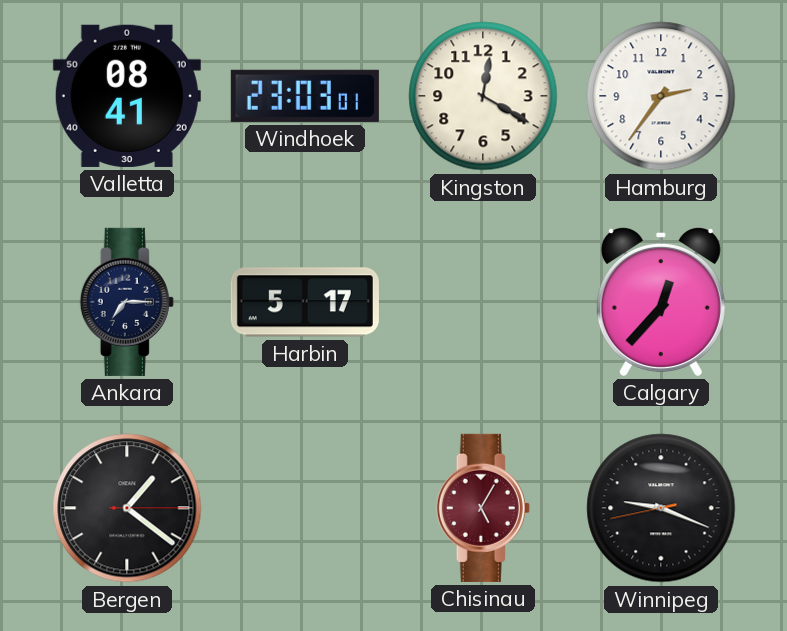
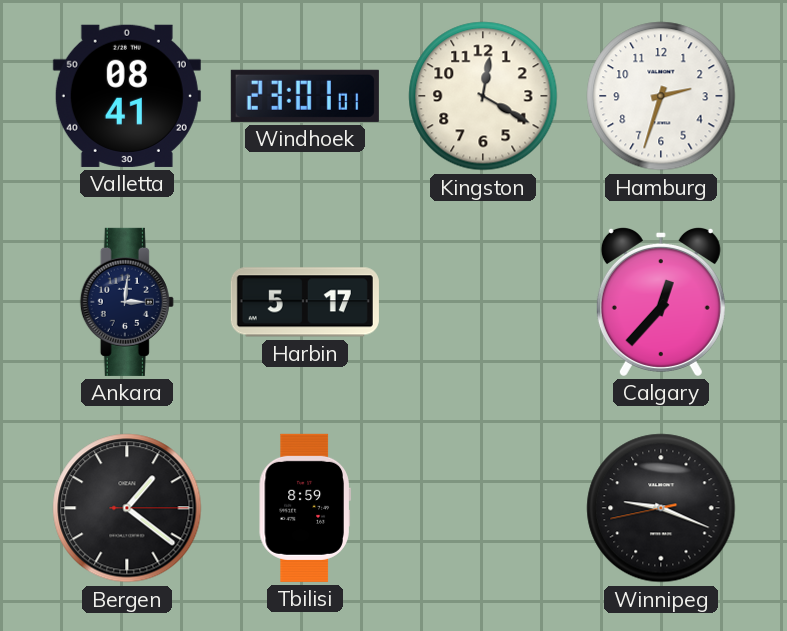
Windhoek: 23:03 -> 23:01
Hamburg: 2:36 -> 2:33
Ankara: 7:15 -> 3:01
Tbilisi: none -> 8:59
Chisinau: 5:05 -> none
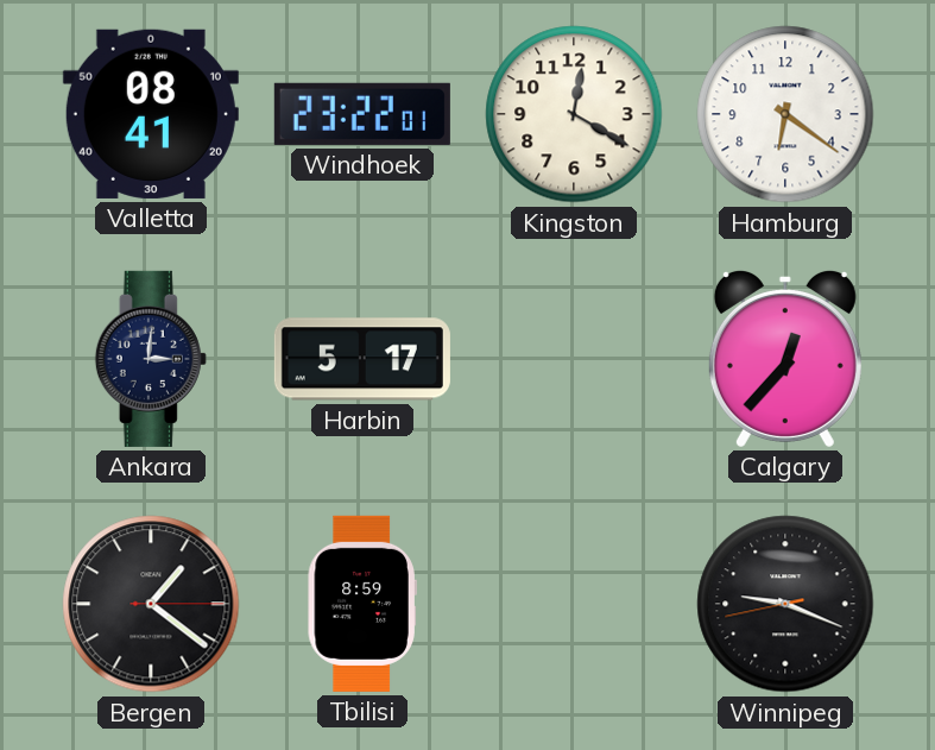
Windhoek: 23:01 -> 23:22
Hamburg: 2:33 -> 6:21
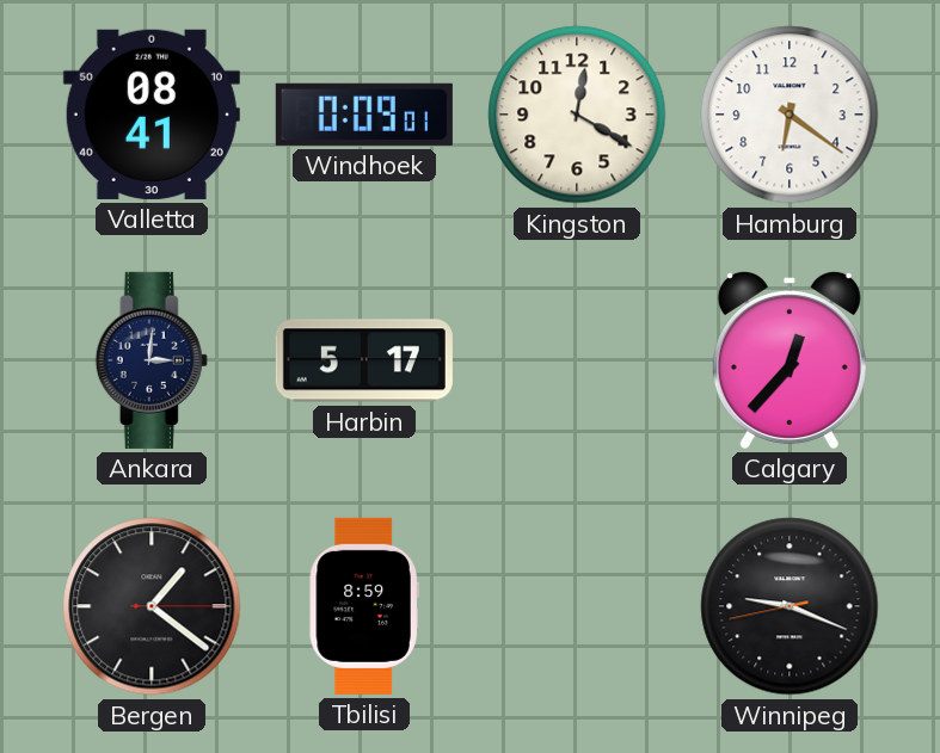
Windhoek: 23:22 -> 0:09
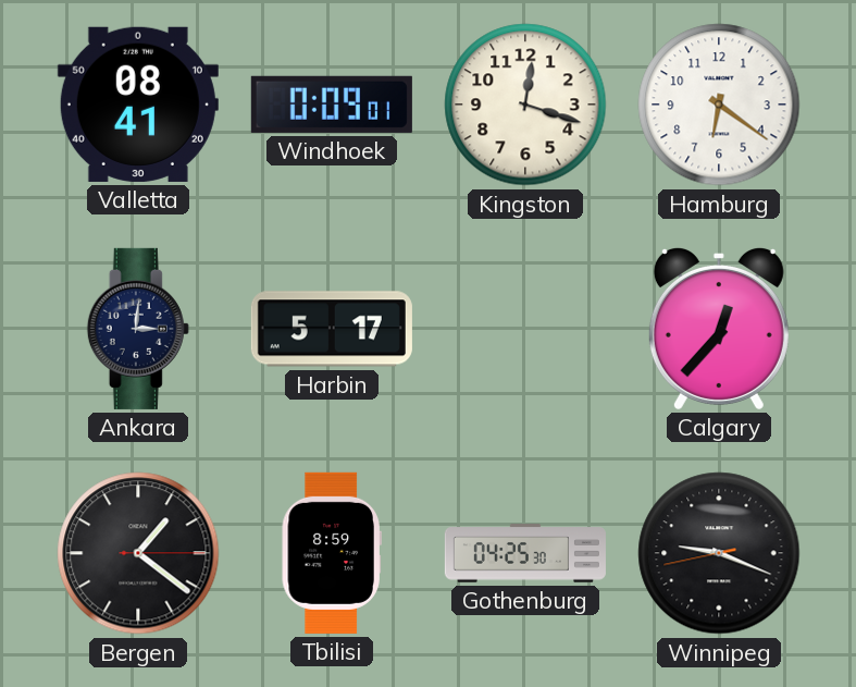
Kingston: 12:20 -> 12:18
Gothenburg: none -> 04:25
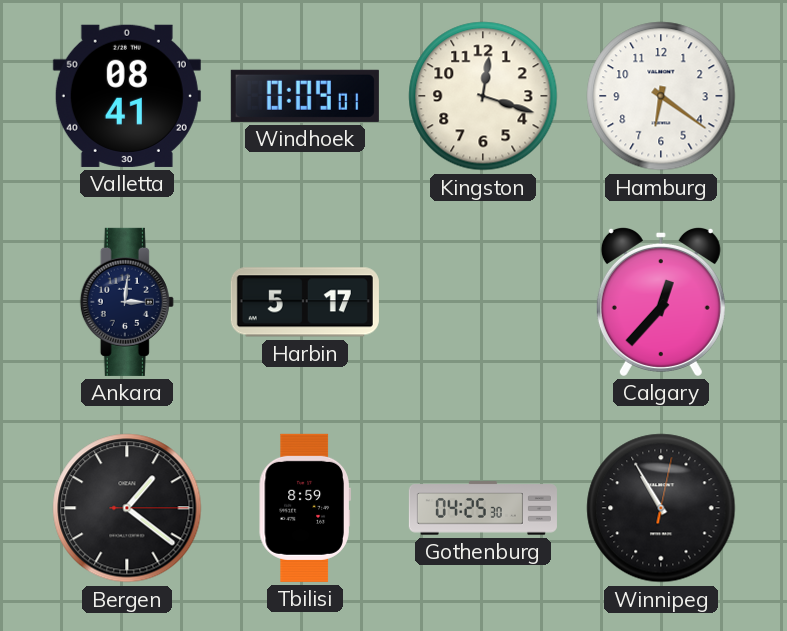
Winnipeg: 9:18 -> 10:55
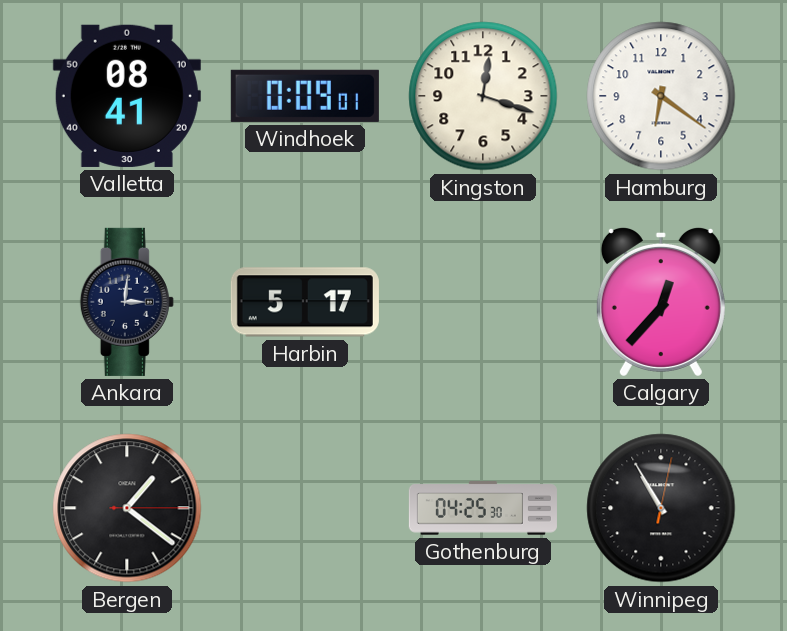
Tbilisi: 8:59 -> none
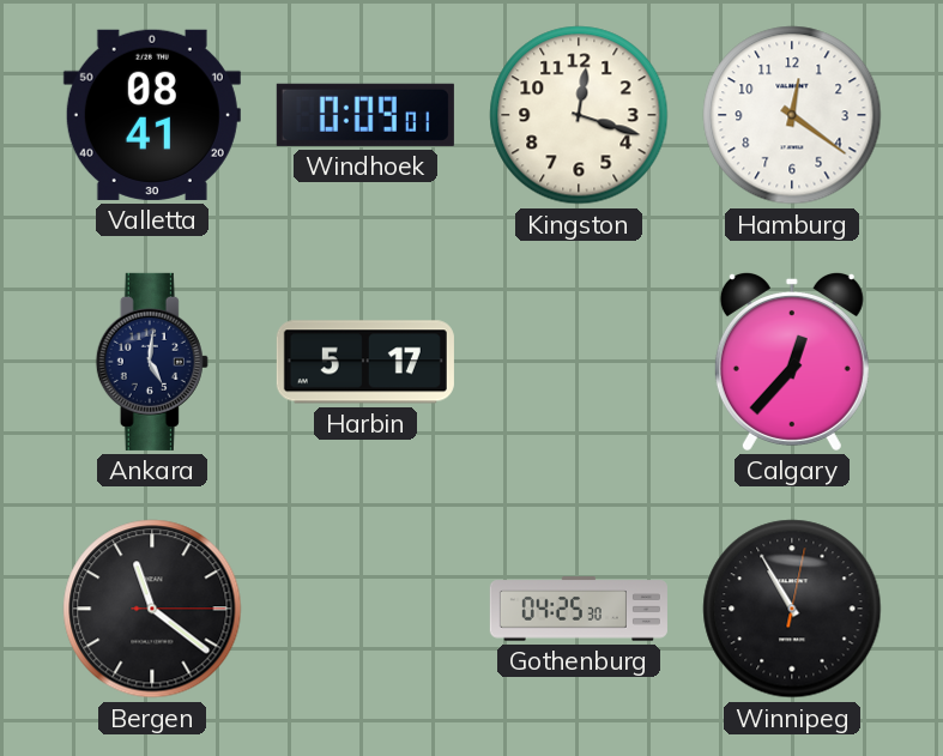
Hamburg: 6:21 -> 12:21
Ankara: 3:01 -> 5:01
Bergen: 1:21 -> 11:21
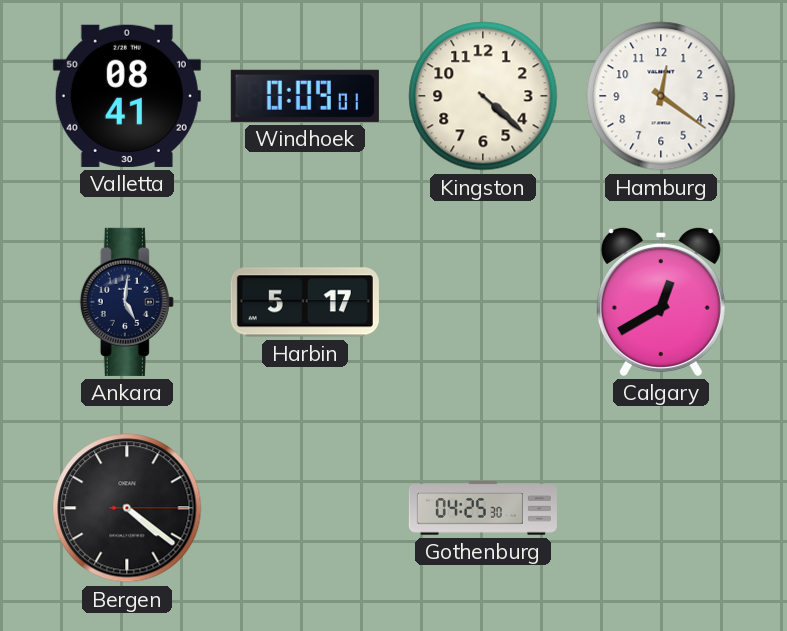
Kingston: 12:18 -> 4:22
Calgary: 12:37 -> 12:40
Bergen: 11:21 -> 4:21
Winnipeg: 10:55 -> none
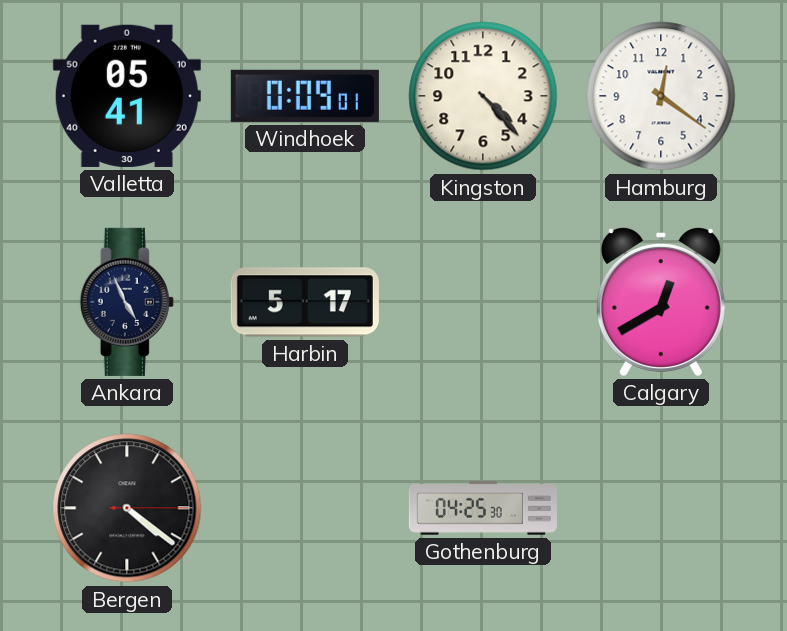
Valletta: 08:41 -> 05:41
Kingston: 4:22 -> 4:23
Ankara: 5:01 -> 4:56
